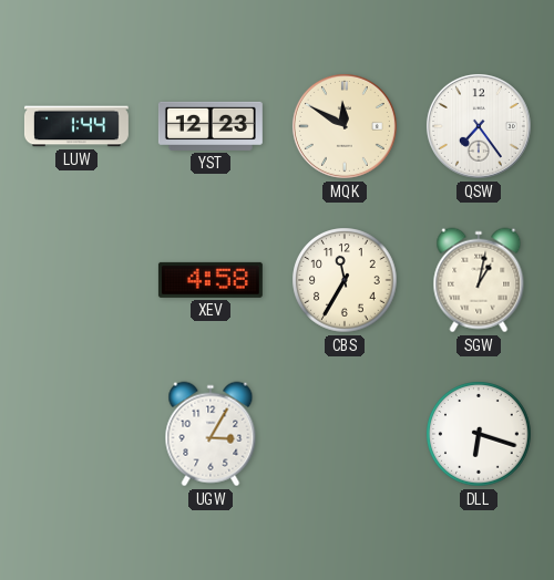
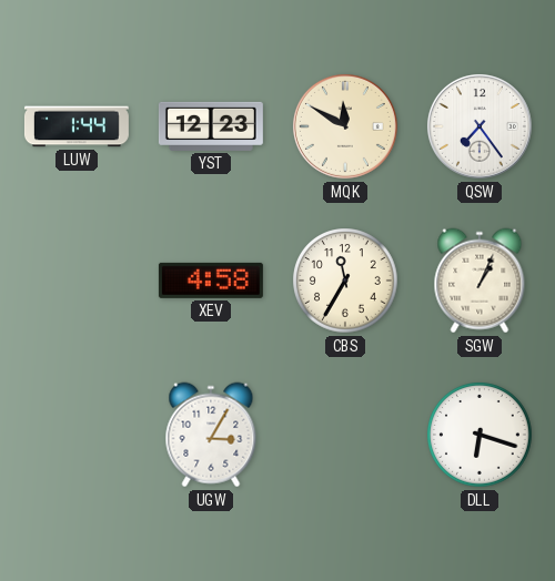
SGW: 1:02 -> 1:04
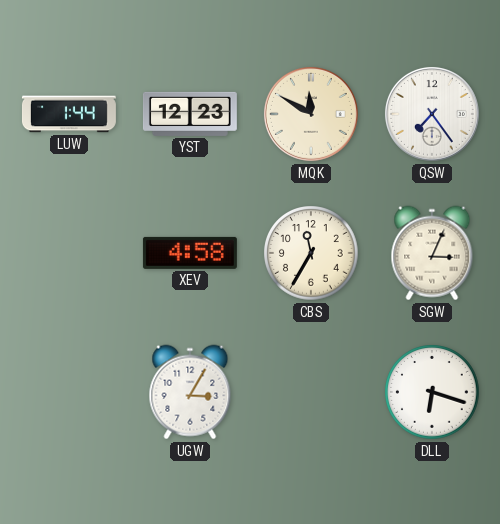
SGW: 1:04 -> 3:04
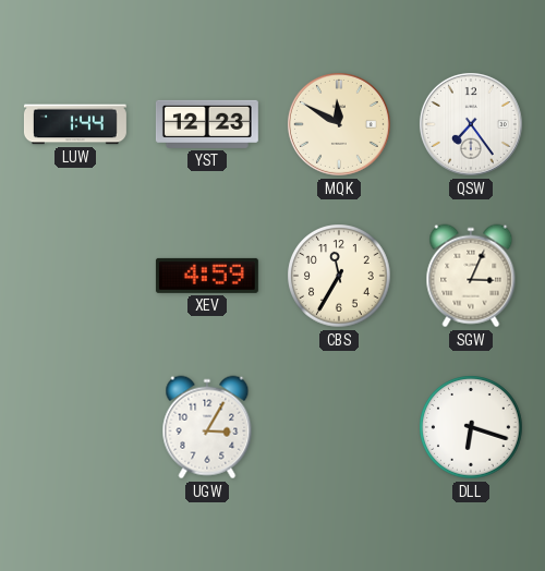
XEV: 4:58 -> 4:59
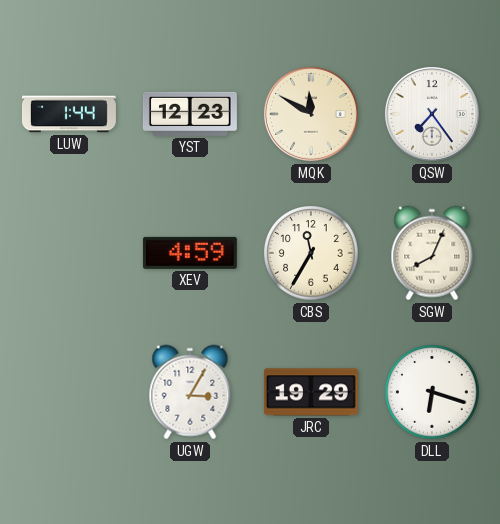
SGW: 3:04 -> 8:04
JRC: none -> 19:29
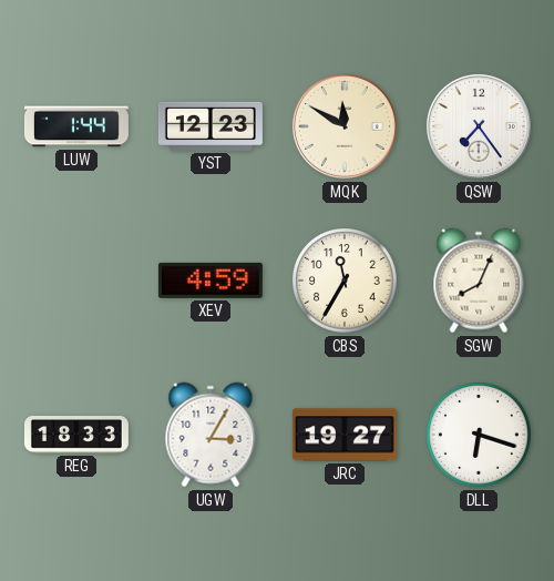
REG: none -> 18:33
JRC: 19:29 -> 19:27
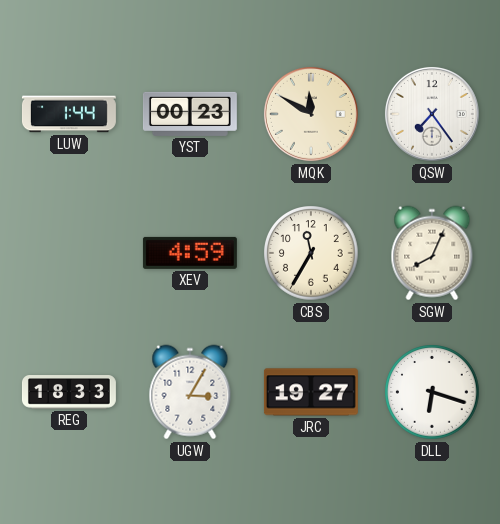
YST: 12:23 -> 00:23
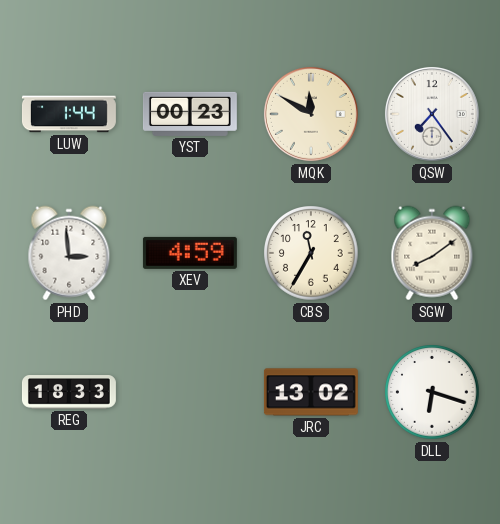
PHD: none -> 2:59
SGW: 8:04 -> 8:09
UGW: 3:05 -> none
JRC: 19:27 -> 13:02
